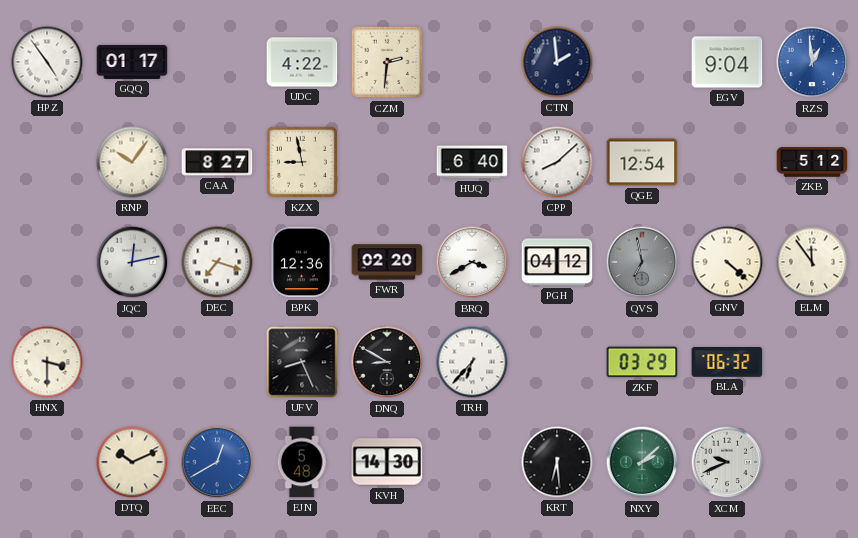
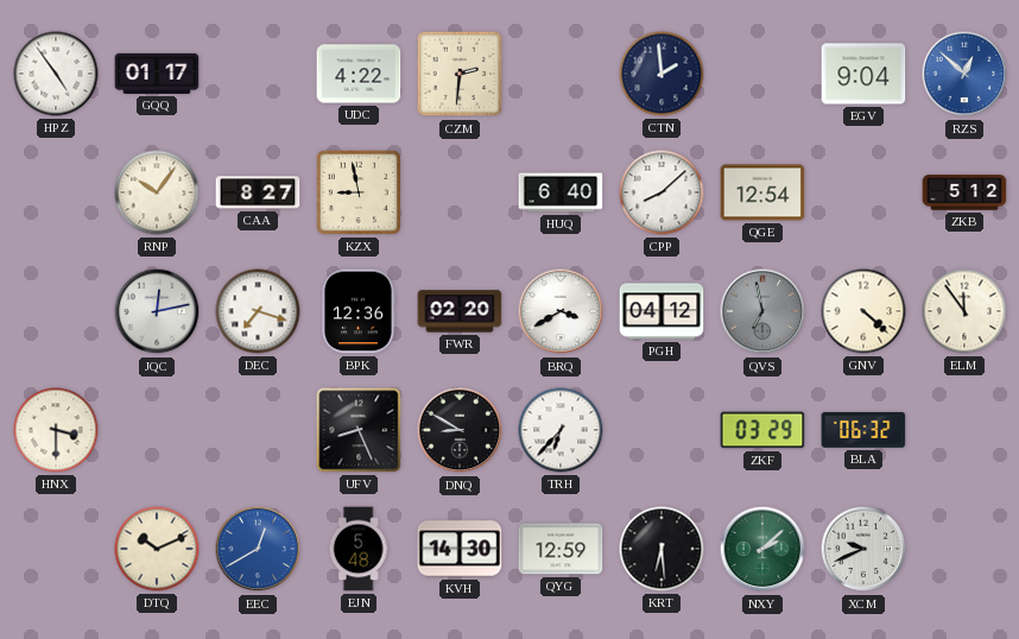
RZS: 12:59 -> 12:52
QYG: none -> 12:59
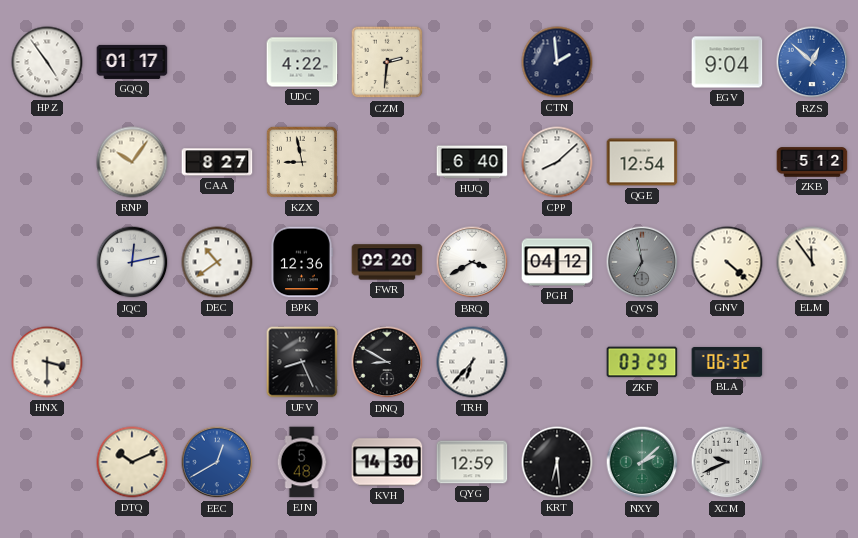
DEC: 7:18 -> 10:39
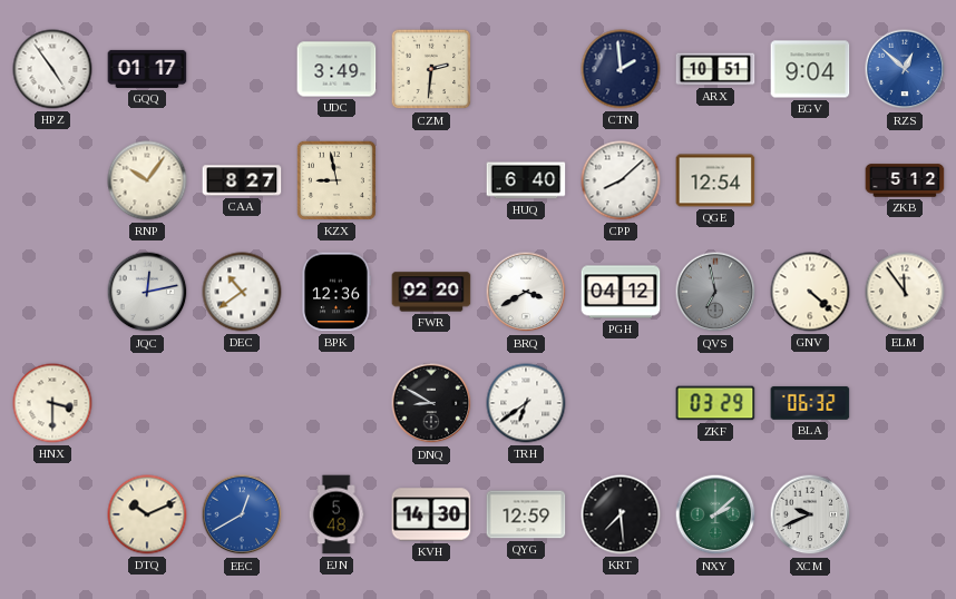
UDC: 4:22 -> 3:49
ARX: none -> 10:51
UFV: 8:26 -> none
TRH: 6:37 -> 6:39
KRT: 6:29 -> 7:29
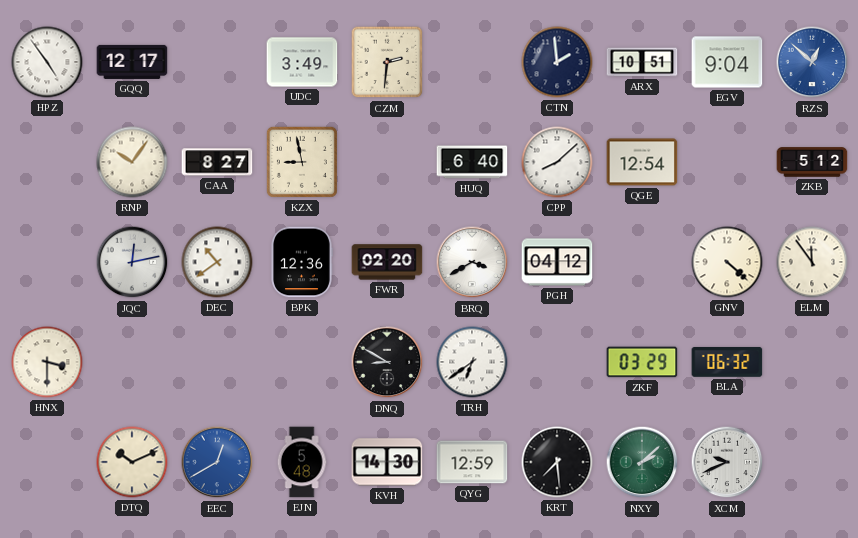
GQQ: 01:17 -> 12:17
QVS: 6:58 -> none
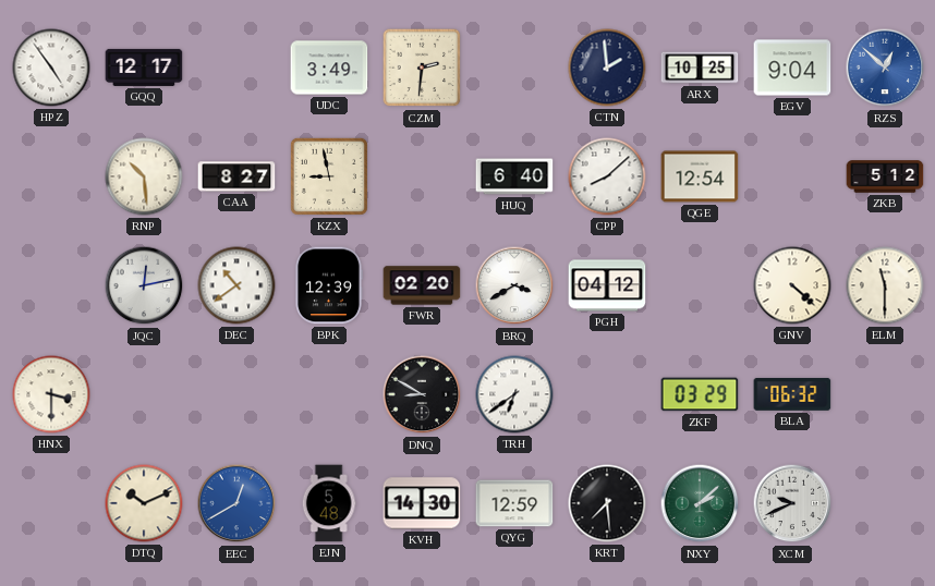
ARX: 10:51 -> 10:25
RNP: 10:06 -> 10:29
BPK: 12:36 -> 12:39
ELM: 11:54 -> 11:30
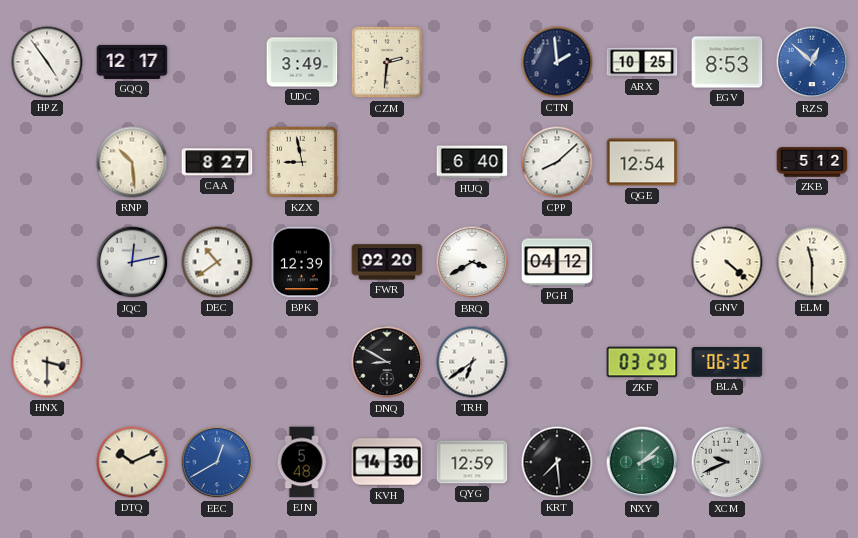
EGV: 9:04 -> 8:53
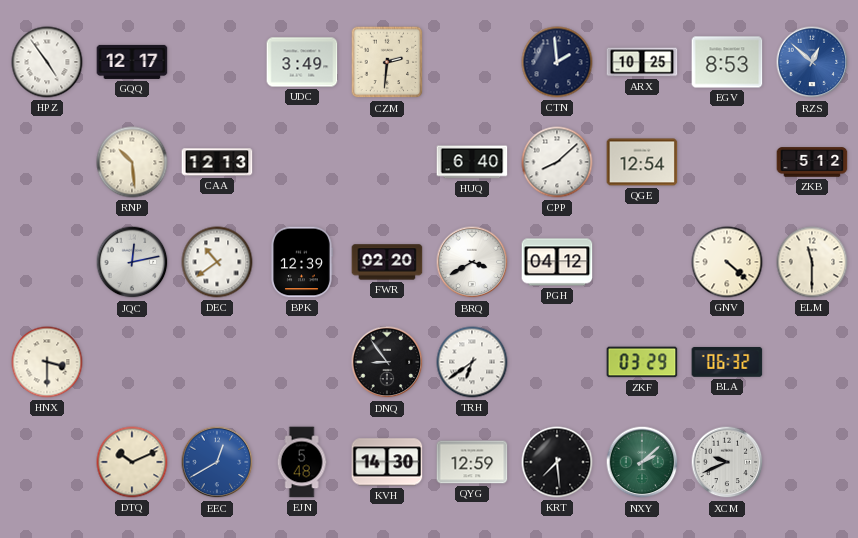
CAA: 8:27 -> 12:13
KZX: 8:58 -> none
DNQ: 8:50 -> 8:54
